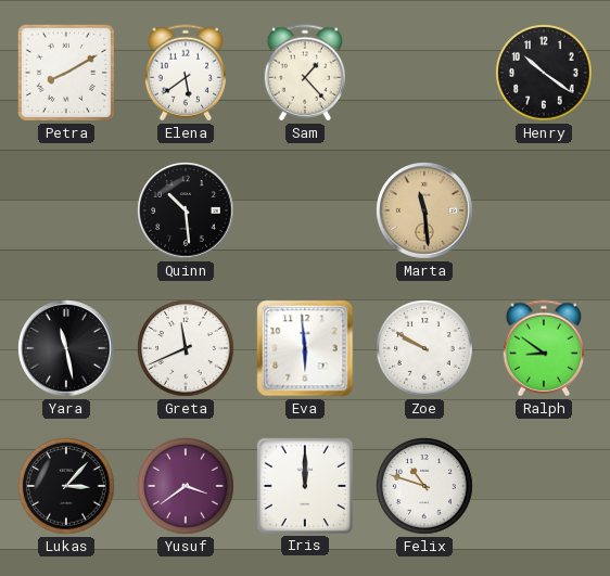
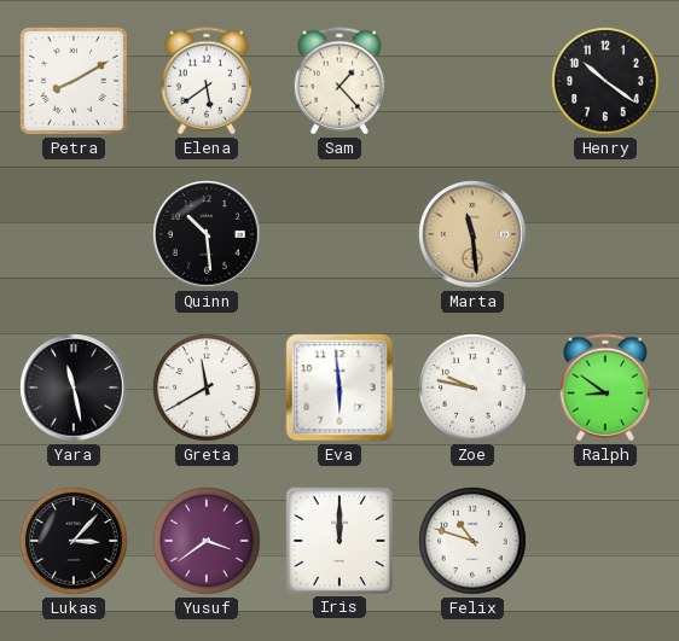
Greta: 11:41 -> 11:40
Zoe: 9:50 -> 9:47
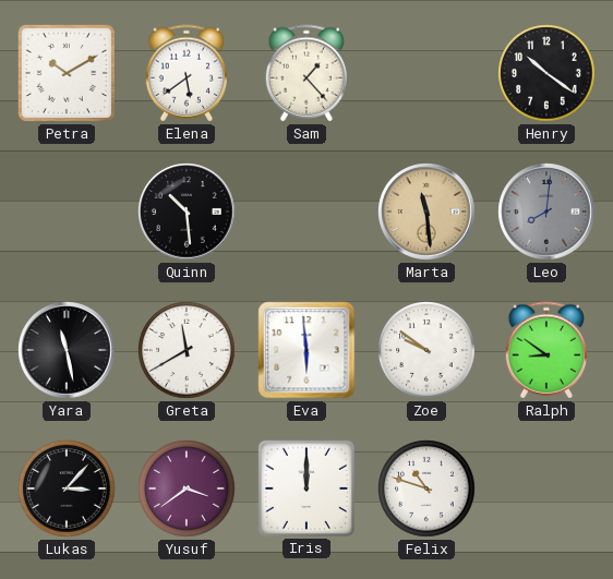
Petra: 8:10 -> 10:10
Leo: none -> 8:01
Zoe: 9:47 -> 9:51
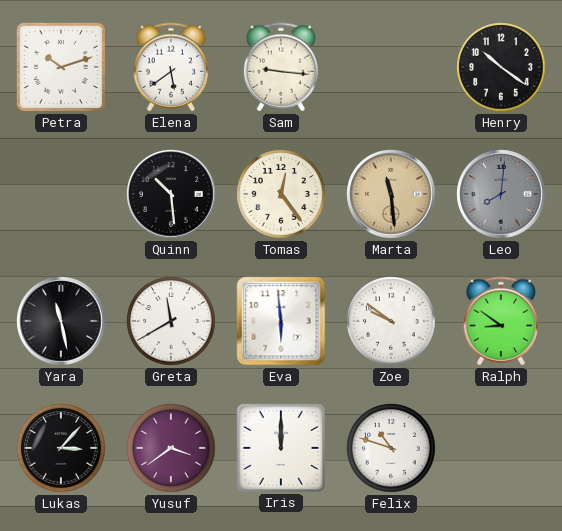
Petra: 10:10 -> 10:12
Sam: 1:23 -> 9:16
Tomas: none -> 12:24
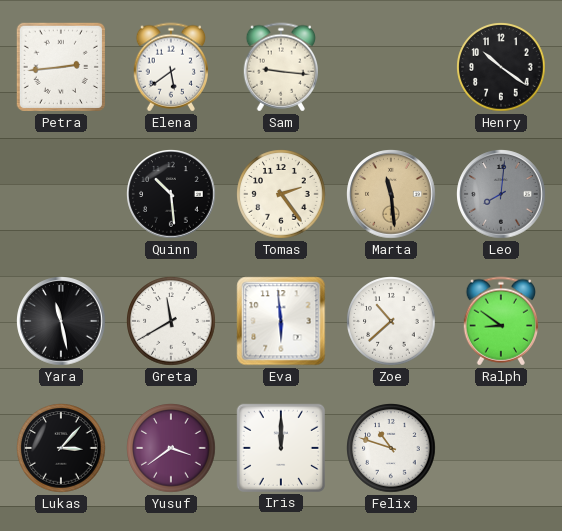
Petra: 10:12 -> 2:44
Tomas: 12:24 -> 2:24
Zoe: 9:51 -> 10:38
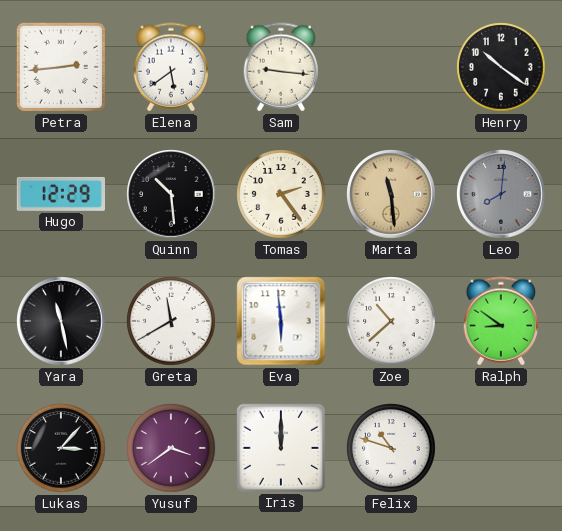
Hugo: none -> 12:29
